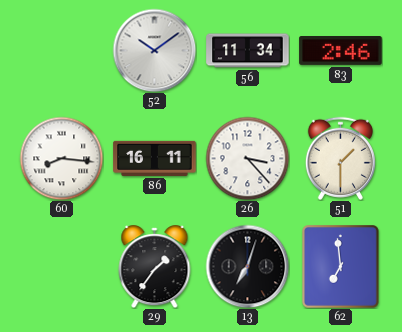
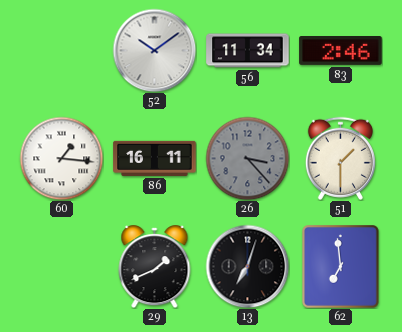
60: 8:16 -> 1:16
26 dial: white -> grey
29: 1:36 -> 1:41
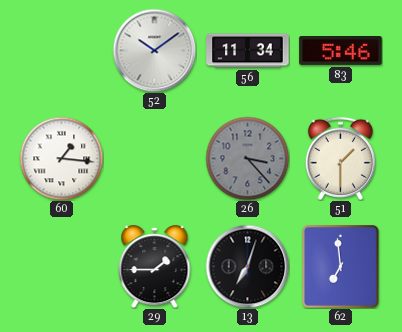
83: 2:46 -> 5:46
86: 16:11 -> none
29: 1:41 -> 1:45
